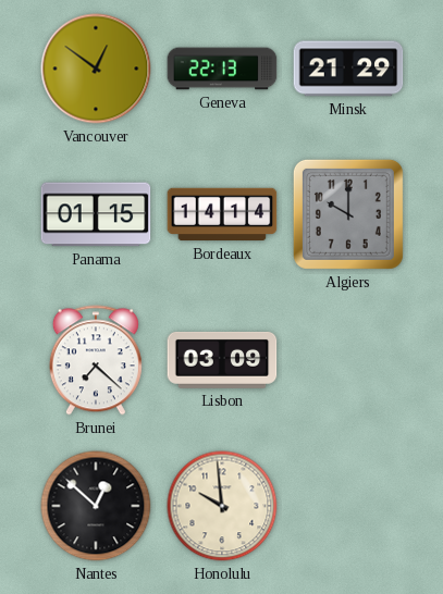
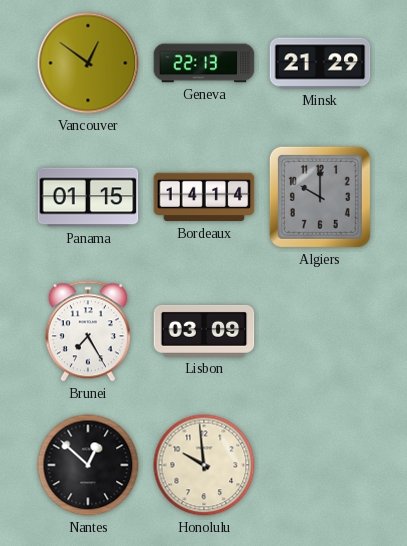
Brunei: 7:22 -> 7:25
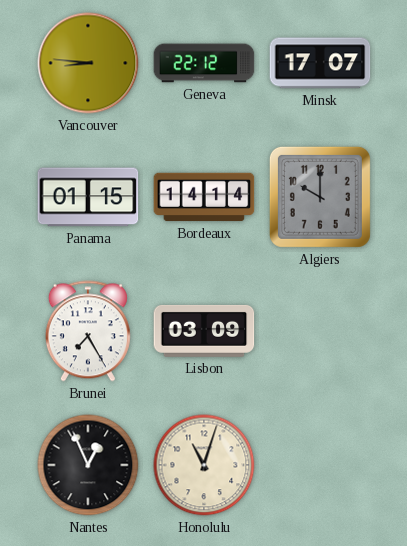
Vancouver: 12:51 -> 8:46
Geneva: 22:13 -> 22:12
Minsk: 21:29 -> 17:07
Nantes: 12:52 -> 12:56
Honolulu: 9:59 -> 11:03
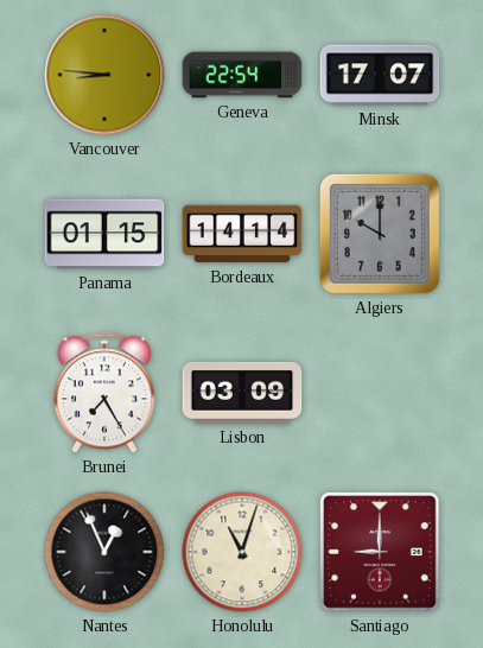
Geneva: 22:12 -> 22:54
Santiago: none -> 9:00
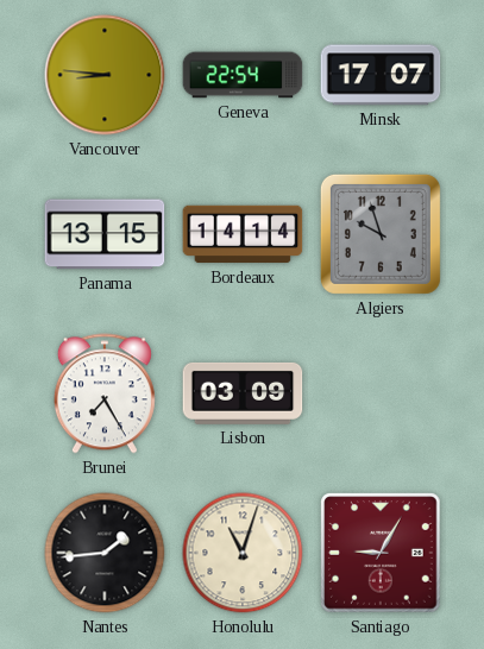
Panama: 01:15 -> 13:15
Algiers: 10:00 -> 9:57
Nantes: 12:56 -> 1:44
Santiago: 9:00 -> 9:05
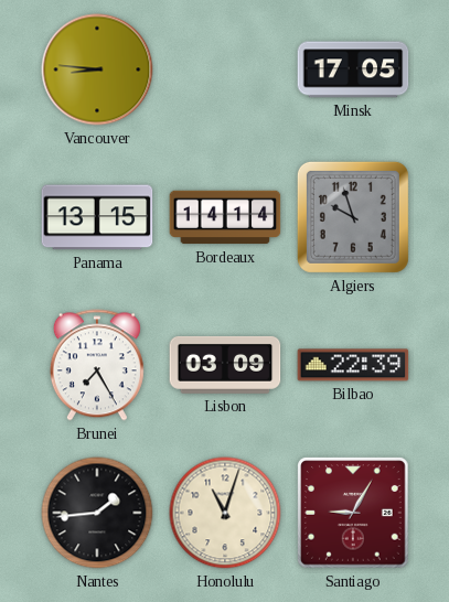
Geneva: 22:54 -> none
Minsk: 17:07 -> 17:05
Bilbao: none -> 22:39
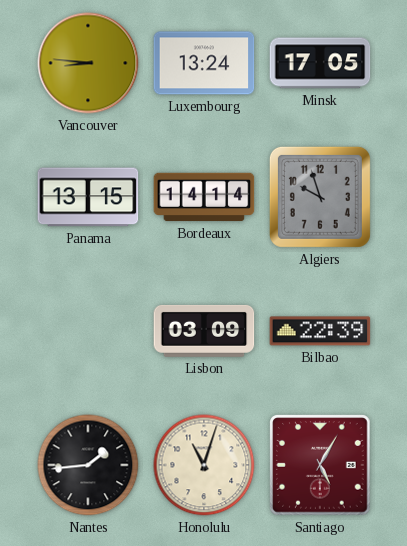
Luxembourg: none -> 13:24
Brunei: 7:25 -> none
Santiago: 9:05 -> 5:05
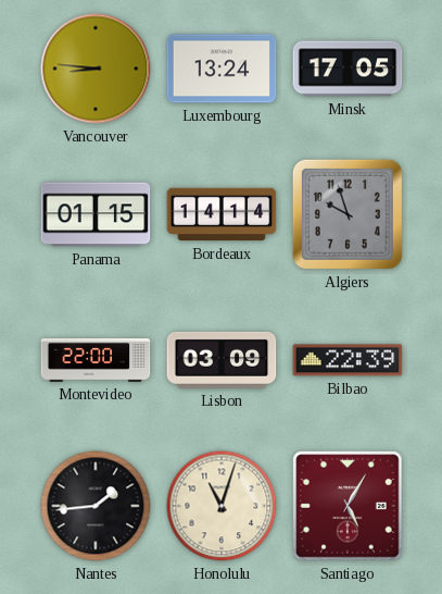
Panama: 13:15 -> 01:15
Montevideo: none -> 22:00
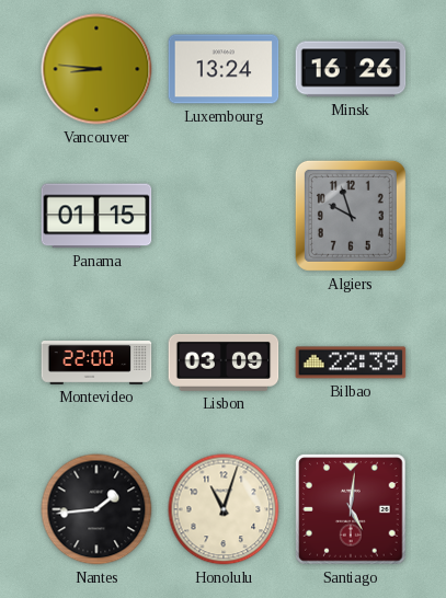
Minsk: 17:05 -> 16:26
Bordeaux: 14:14 -> none
Santiago: 5:05 -> 5:01
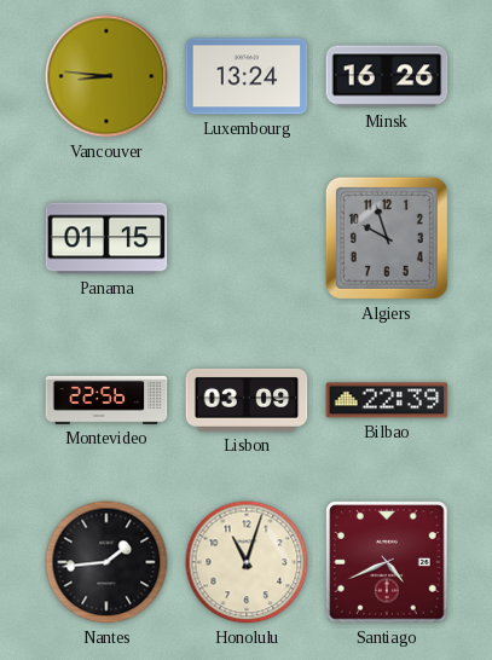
Montevideo: 22:00 -> 22:56
Santiago: 5:01 -> 4:41
